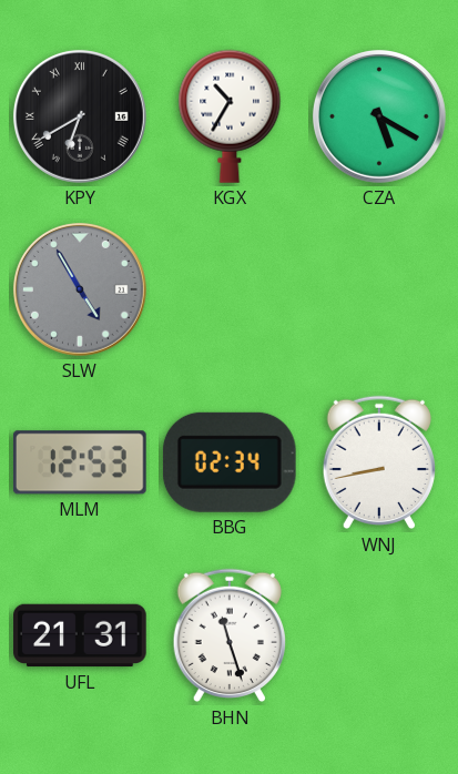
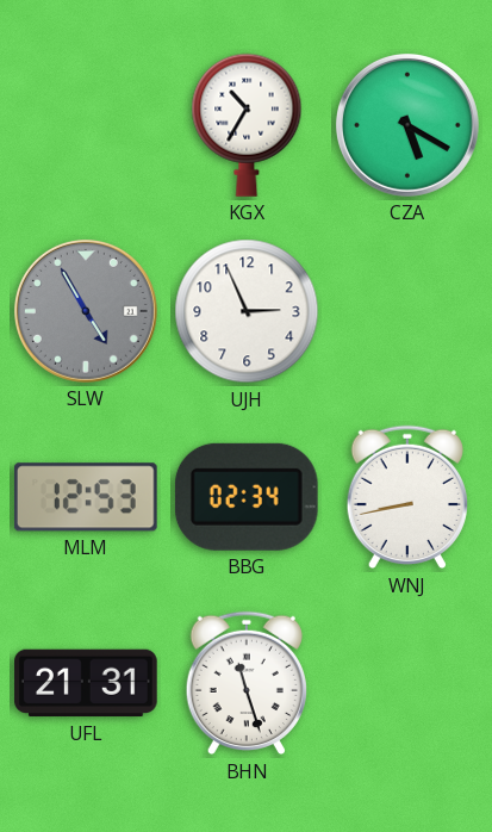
KPY: 6:40 -> none
UJH: none -> 2:56
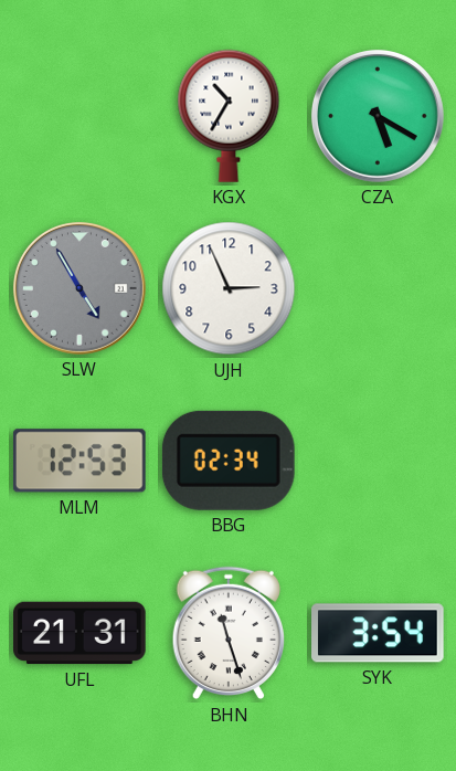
WNJ: 8:43 -> none
SYK: none -> 3:54
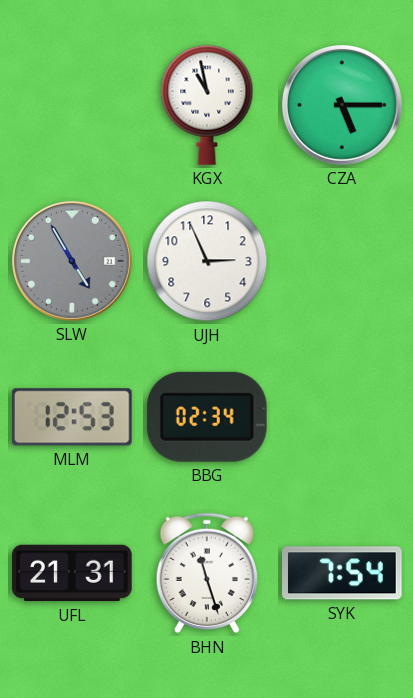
KGX: 10:35 -> 10:58
CZA: 5:20 -> 5:15
SYK: 3:54 -> 7:54
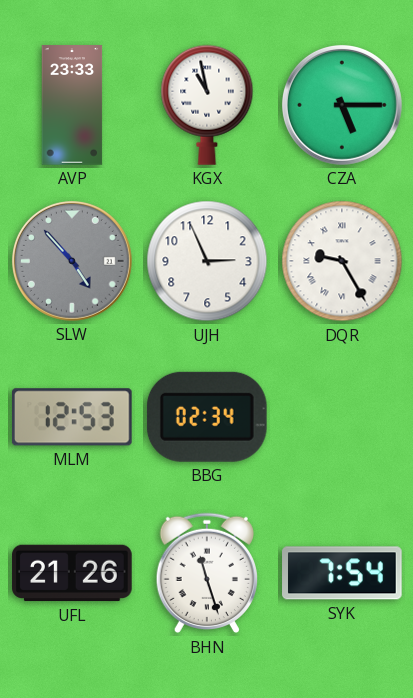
AVP: none -> 23:33
SLW: 4:55 -> 4:53
DQR: none -> 9:25
UFL: 21:31 -> 21:26
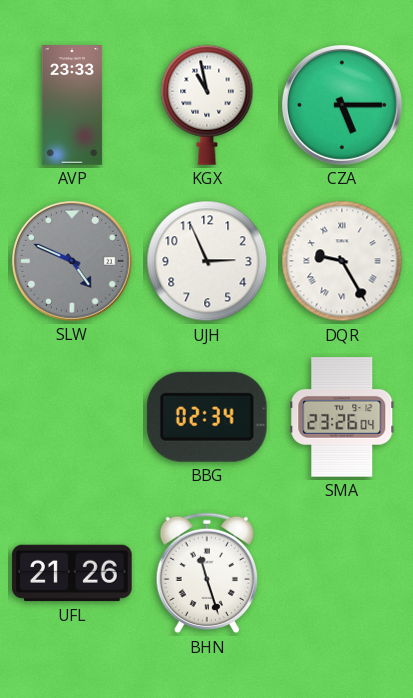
SLW: 4:53 -> 4:49
MLM: 12:53 -> none
SMA: none -> 23:26
SYK: 7:54 -> none
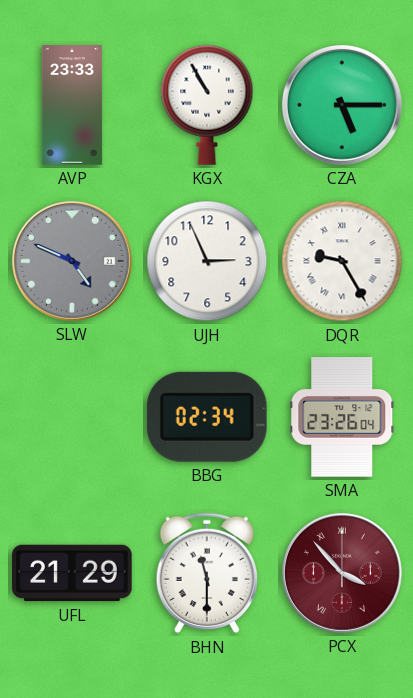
KGX: 10:58 -> 10:55
UFL: 21:26 -> 21:29
BHN: 11:27 -> 11:30
PCX: none -> 3:53
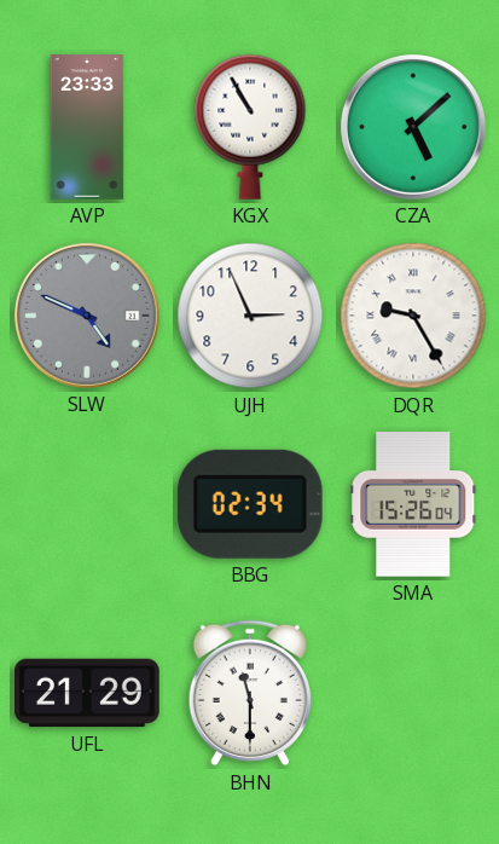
CZA: 5:15 -> 5:08
SMA: 23:26 -> 15:26
PCX: 3:53 -> none
